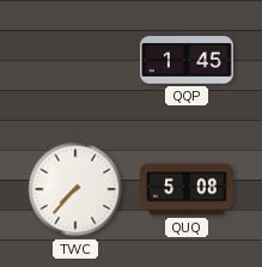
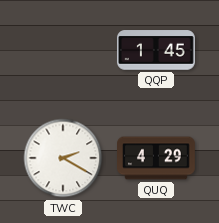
TWC: 7:37 -> 2:20
QUQ: 5:08 -> 4:29
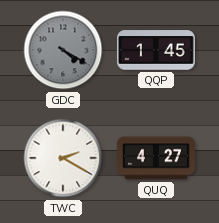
GDC: none -> 4:20
QUQ: 4:29 -> 4:27
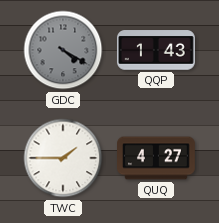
QQP: 1:45 -> 1:43
TWC: 2:20 -> 1:45
